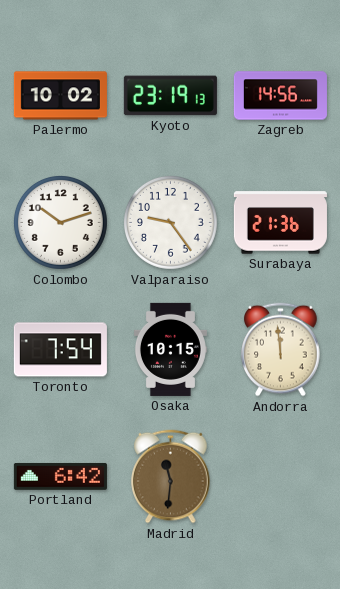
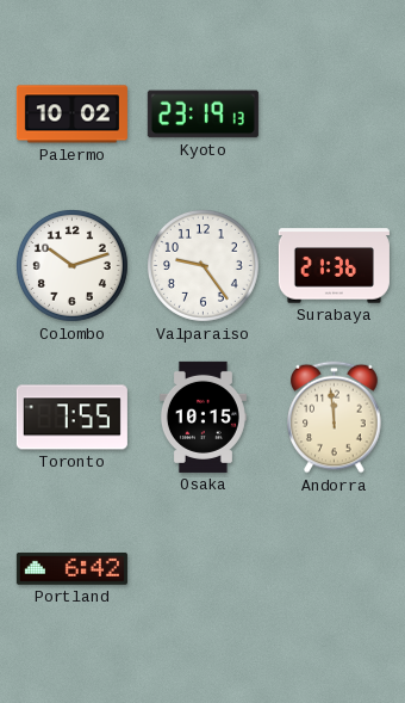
Zagreb: 14:56 -> none
Toronto: 7:54 -> 7:55
Madrid: 11:31 -> none
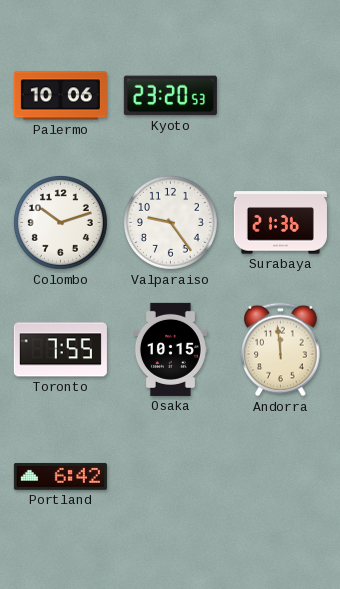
Palermo: 10:02 -> 10:06
Kyoto: 23:19 -> 23:20
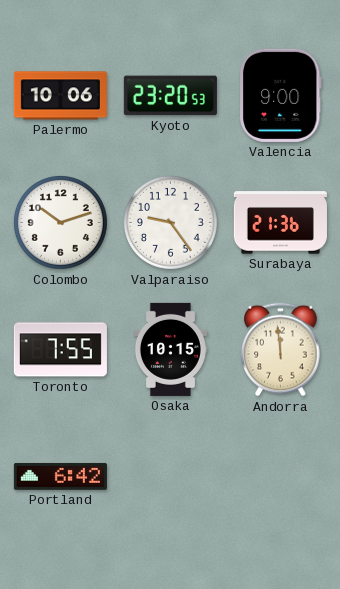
Valencia: none -> 9:00
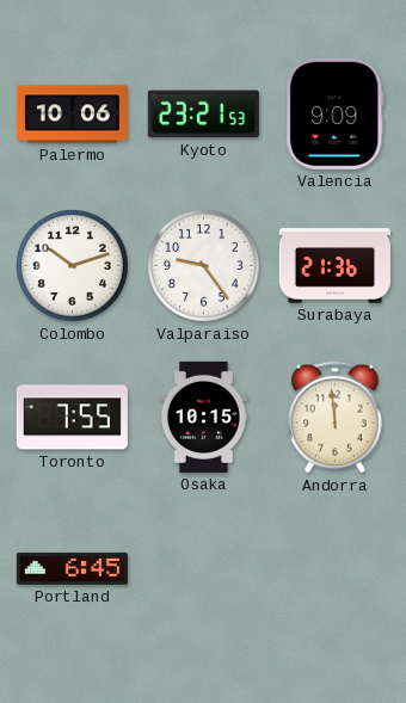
Kyoto: 23:20 -> 23:21
Valencia: 9:00 -> 9:09
Portland: 6:42 -> 6:45
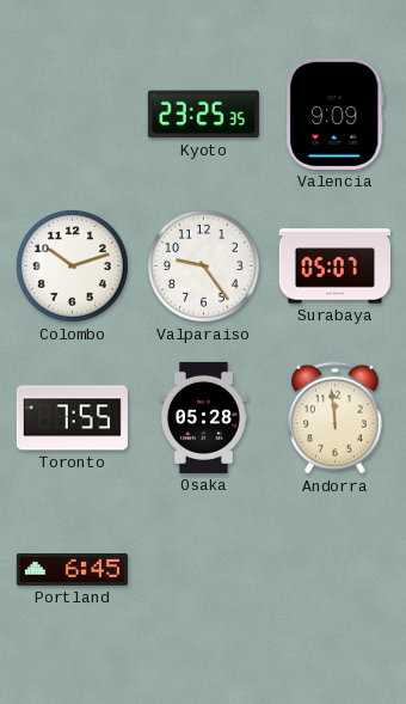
Palermo: 10:06 -> none
Kyoto: 23:21 -> 23:25
Surabaya: 21:36 -> 05:07
Osaka: 10:15 -> 05:28
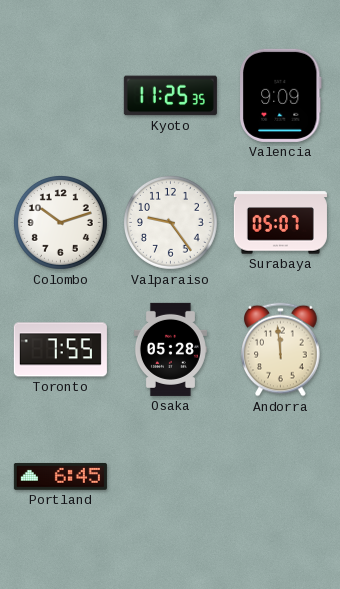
Kyoto: 23:25 -> 11:25
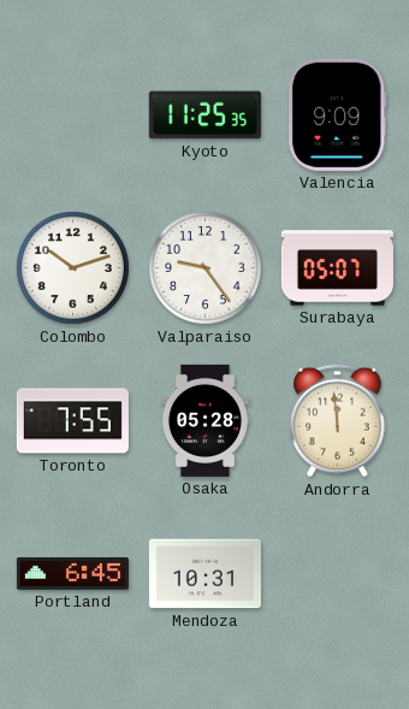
Mendoza: none -> 10:31
